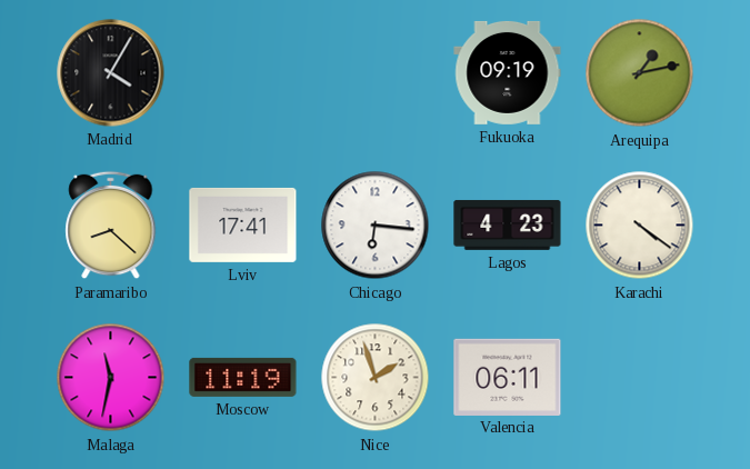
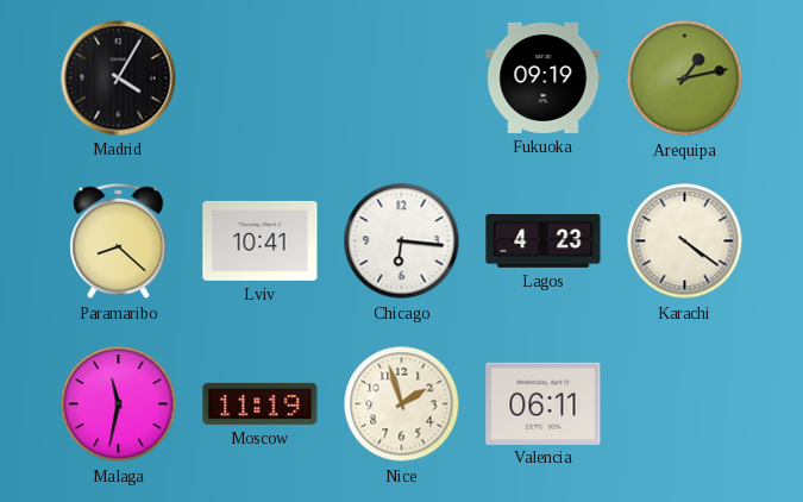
Lviv: 17:41 -> 10:41
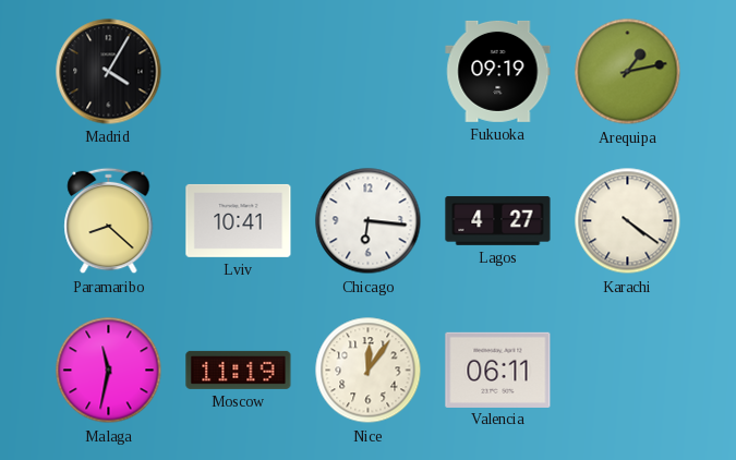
Lagos: 4:23 -> 4:27
Nice: 1:57 -> 12:06
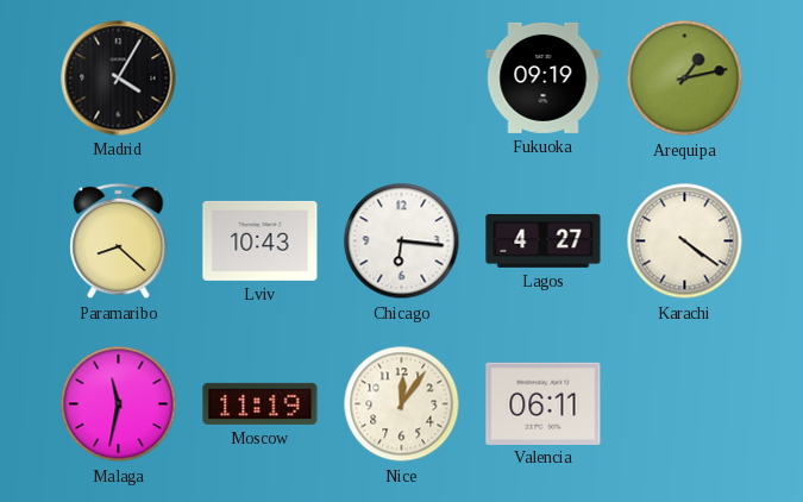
Lviv: 10:41 -> 10:43
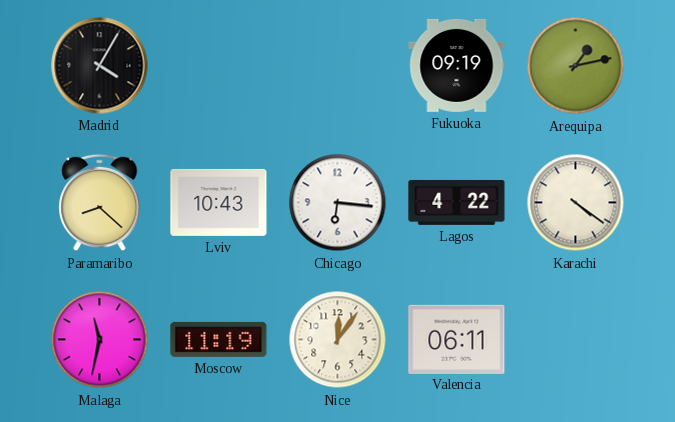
Lagos: 4:27 -> 4:22
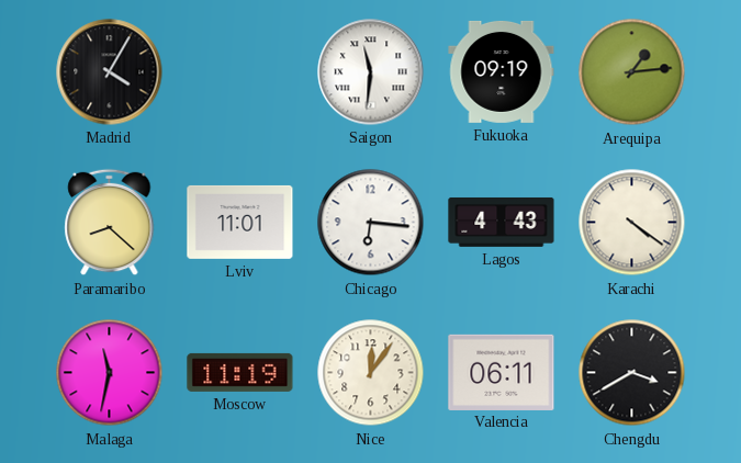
Saigon: none -> 11:31
Arequipa: 1:13 -> 1:14
Lviv: 10:43 -> 11:01
Lagos: 4:22 -> 4:43
Chengdu: none -> 3:40
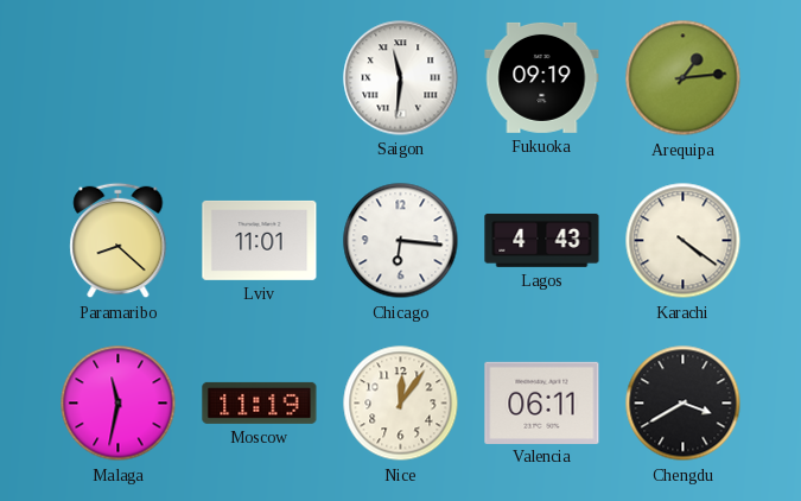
Madrid: 4:05 -> none
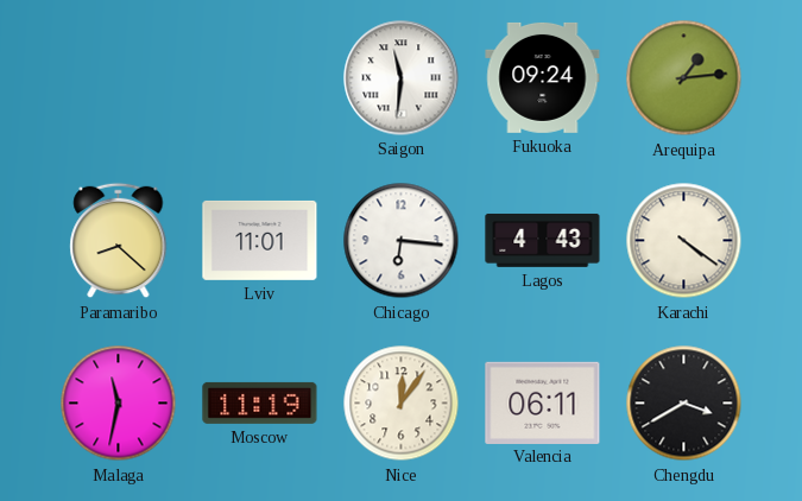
Fukuoka: 09:19 -> 09:24
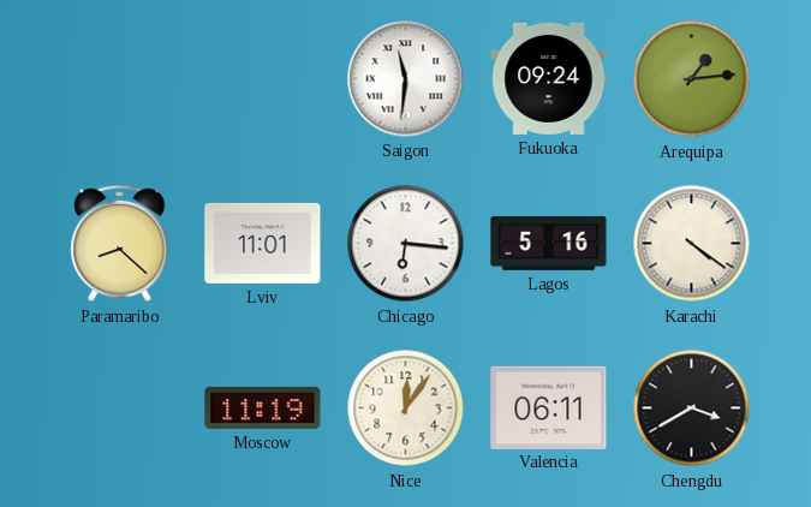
Lagos: 4:43 -> 5:16
Malaga: 11:32 -> none
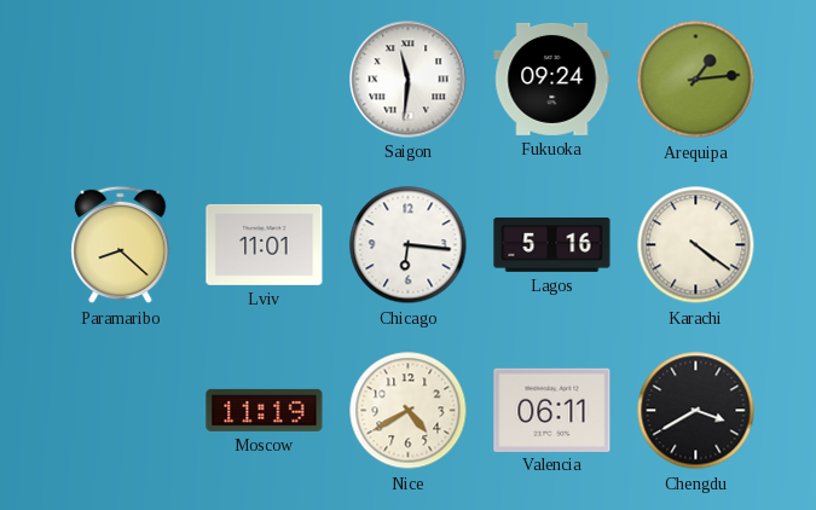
Nice: 12:06 -> 4:40
